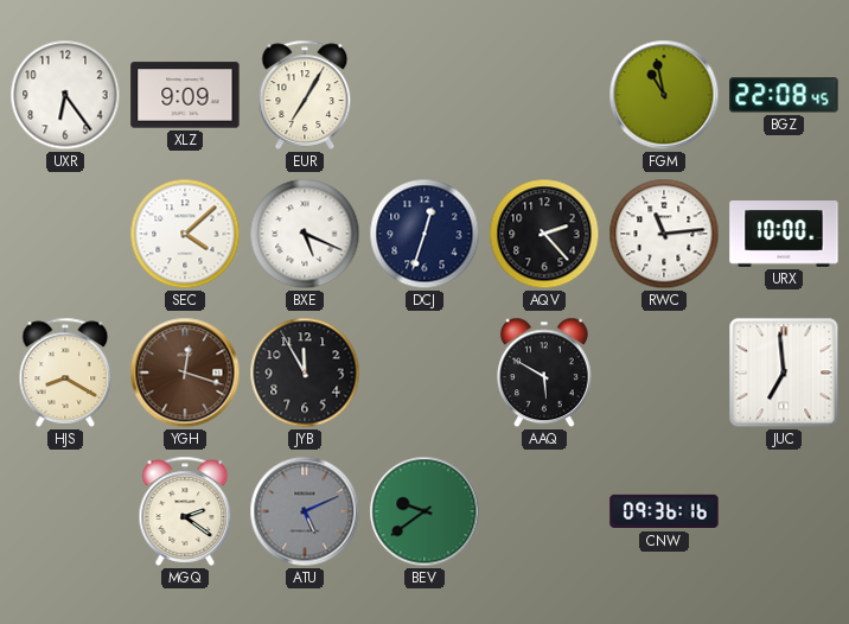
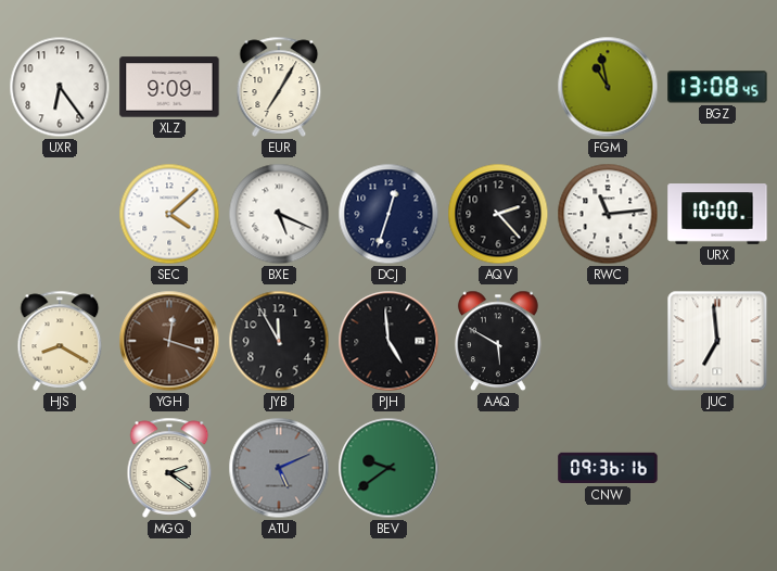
BGZ: 22:08 -> 13:08
PJH: none -> 4:59
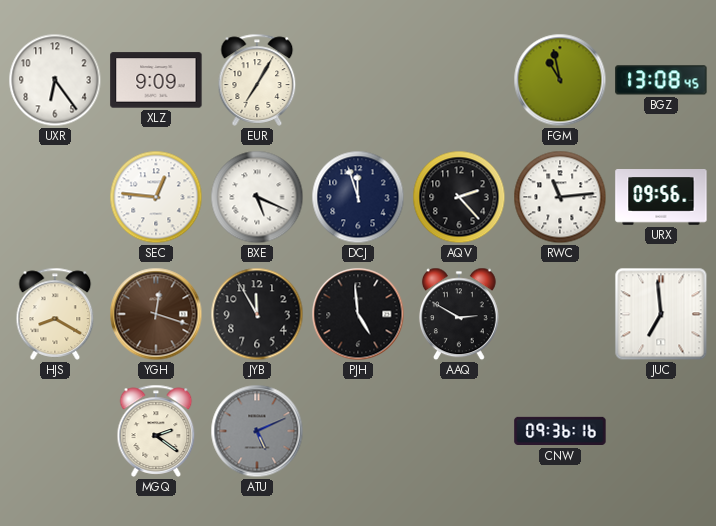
SEC: 4:08 -> 12:46
DCJ: 12:33 -> 11:57
URX: 10:00 -> 09:56
AAQ: 5:50 -> 2:50
BEV: 9:39 -> none
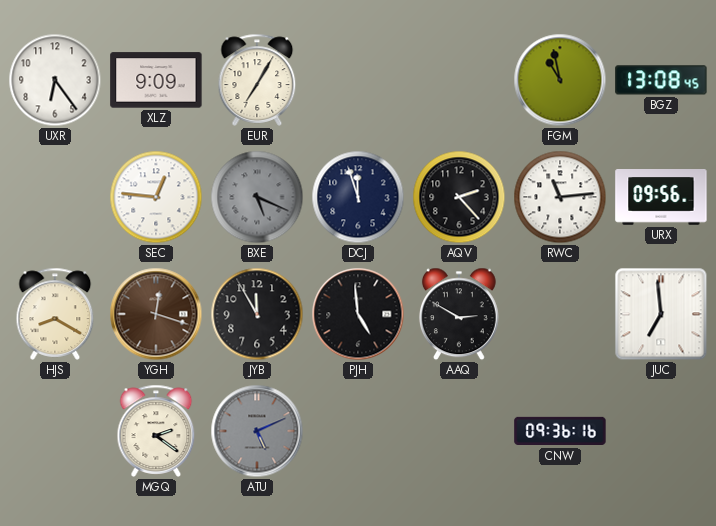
BXE dial: white -> grey
